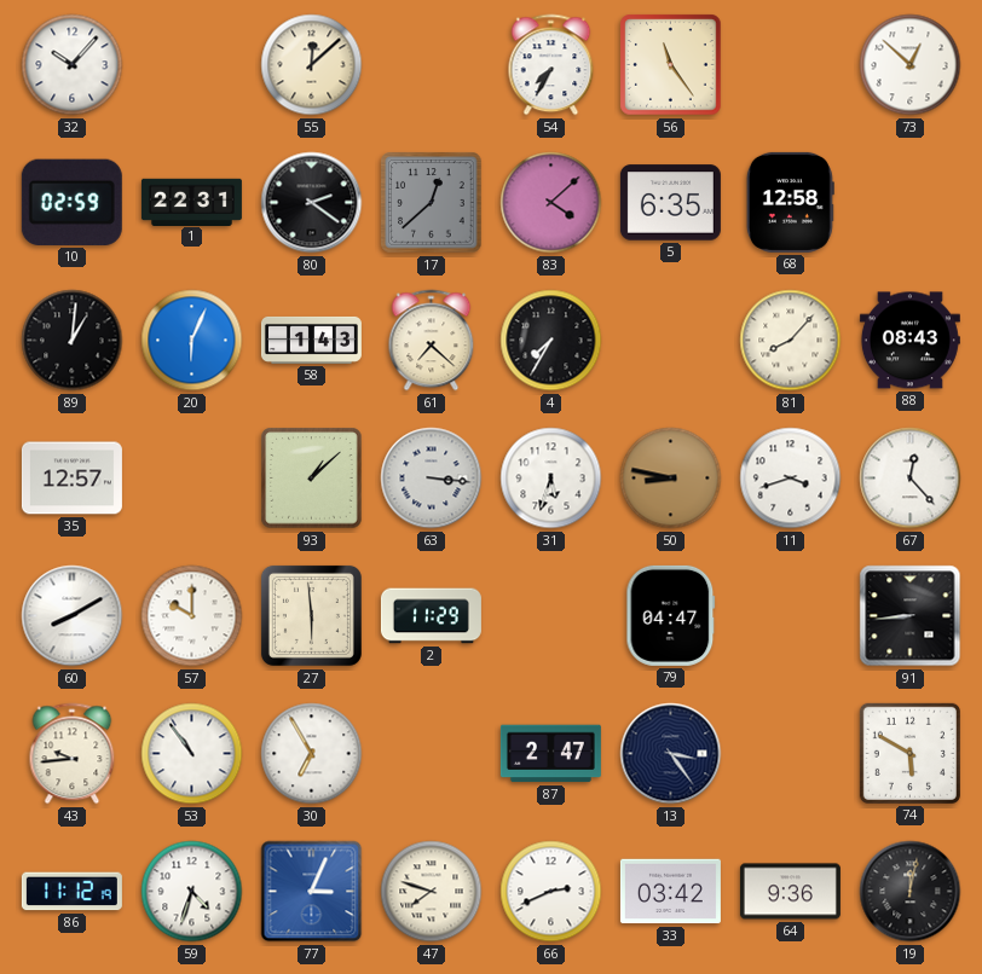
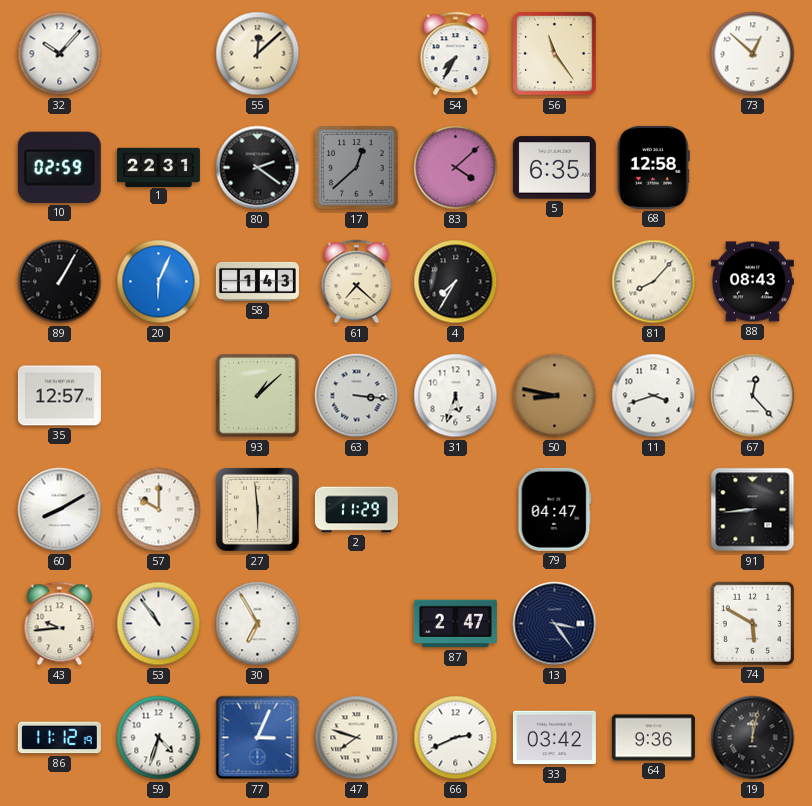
89: 1:01 -> 1:05
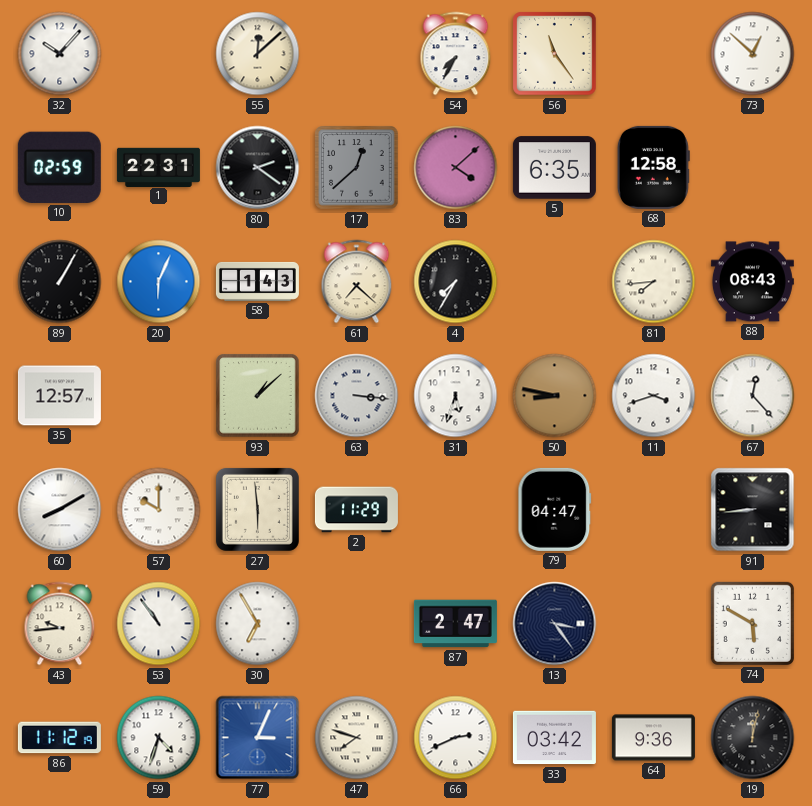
81: 8:07 -> 7:44
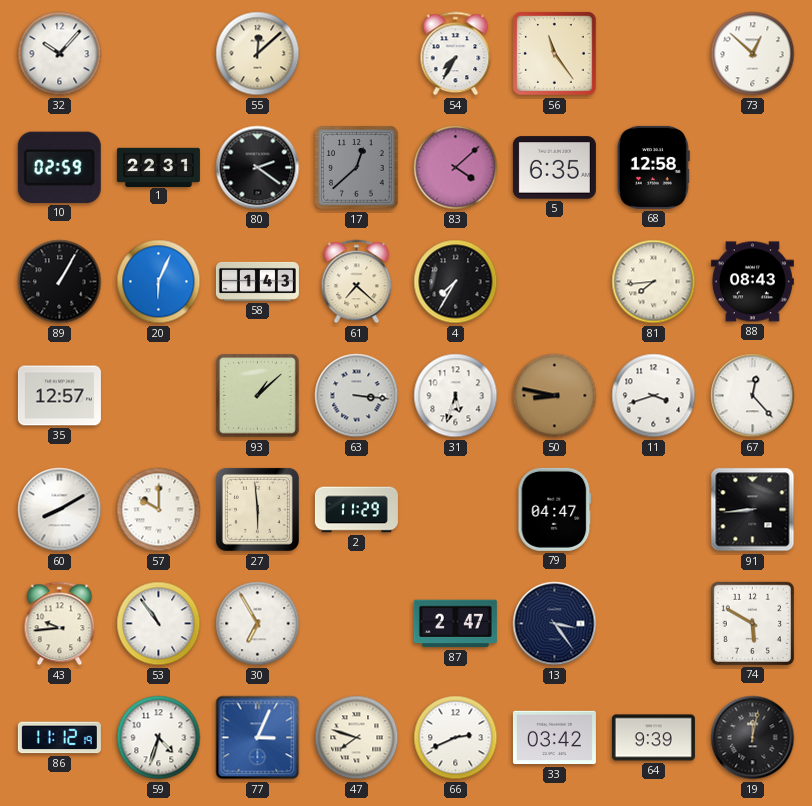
64: 9:36 -> 9:39
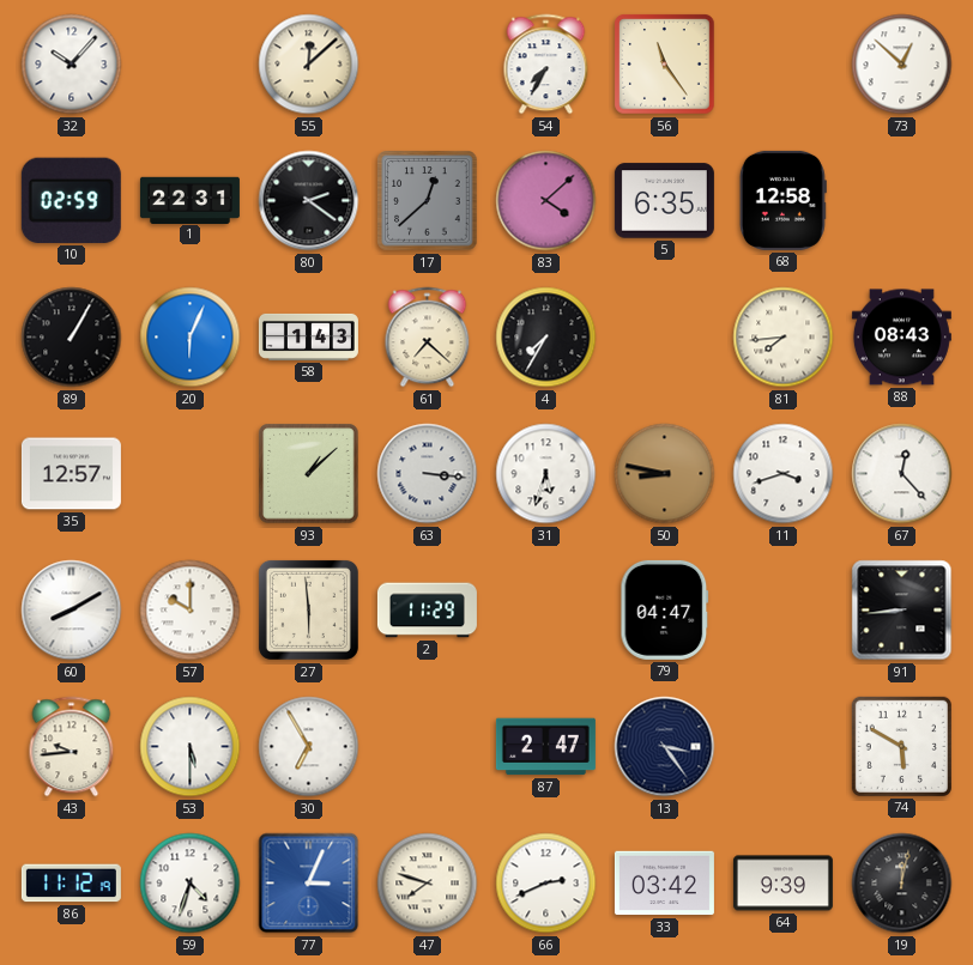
53: 10:54 -> 5:30
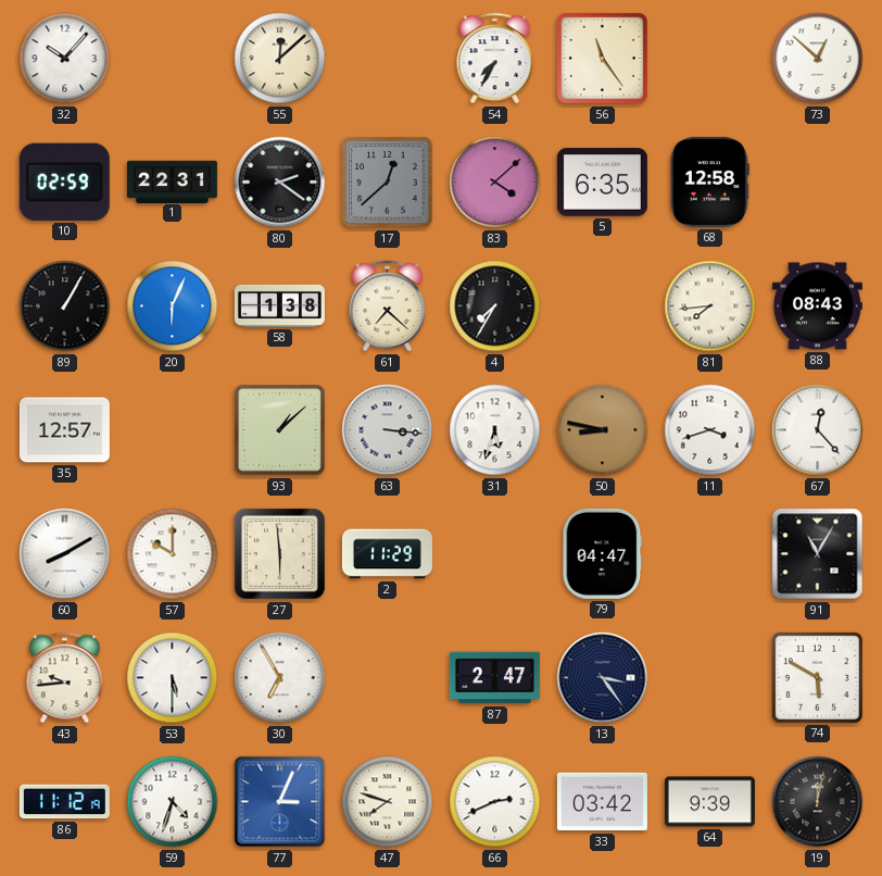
58: 1:43 -> 1:38
91: 8:44 -> 11:05
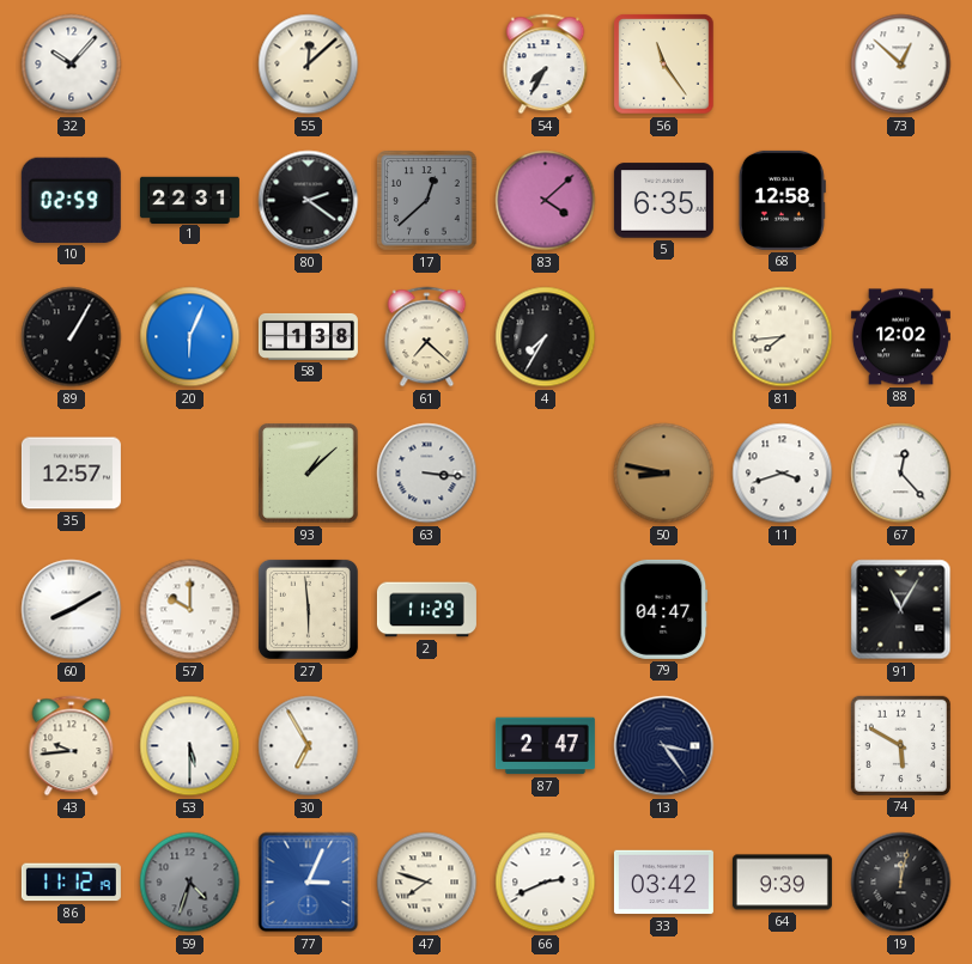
88: 08:43 -> 12:02
31: 5:33 -> none
59 dial: white -> grey
